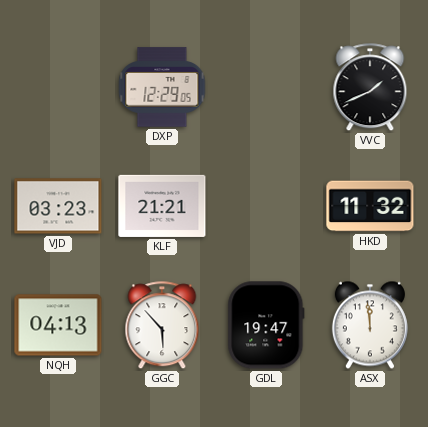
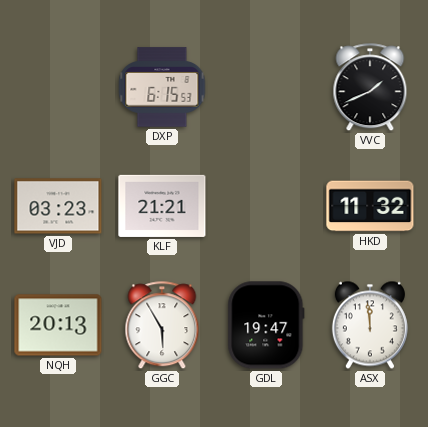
DXP: 12:29 -> 6:15
NQH: 04:13 -> 20:13
GGC: 5:53 -> 5:55
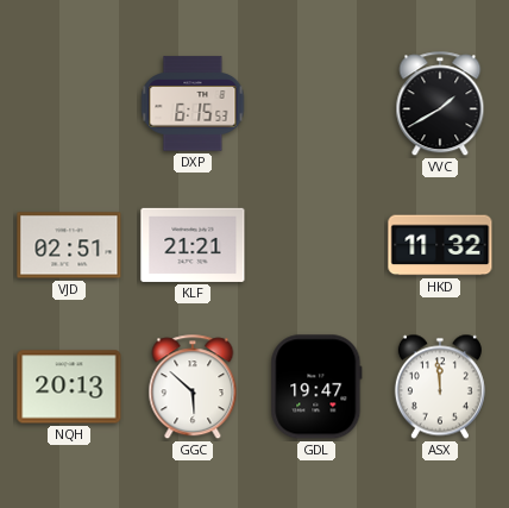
VVC: 1:41 -> 1:40
VJD: 03:23 -> 02:51
GGC: 5:55 -> 5:52
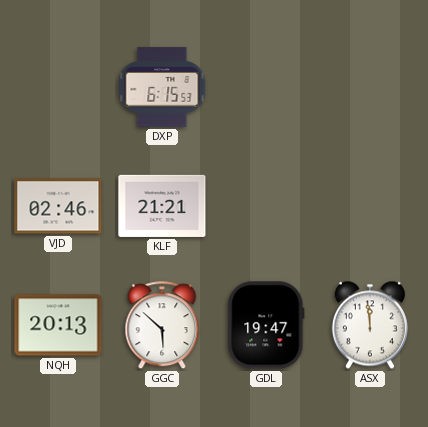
VVC: 1:40 -> none
VJD: 02:51 -> 02:46
HKD: 11:32 -> none
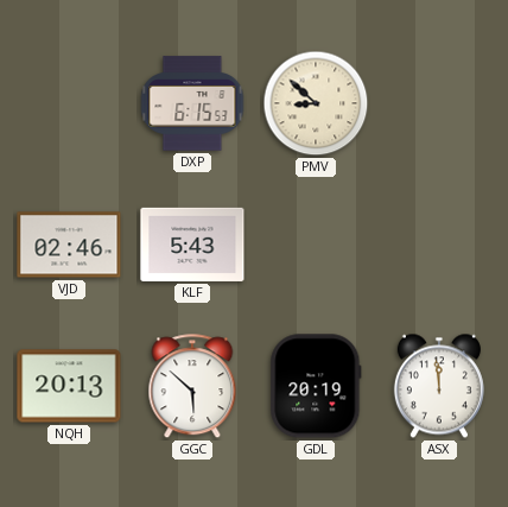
PMV: none -> 8:52
KLF: 21:21 -> 5:43
GDL: 19:47 -> 20:19
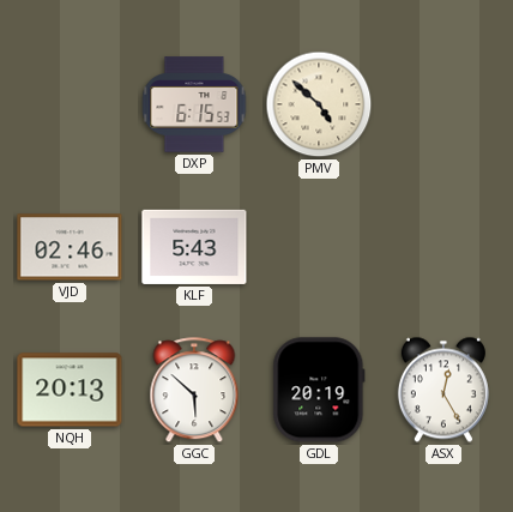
PMV: 8:52 -> 4:52
ASX: 11:59 -> 12:25
